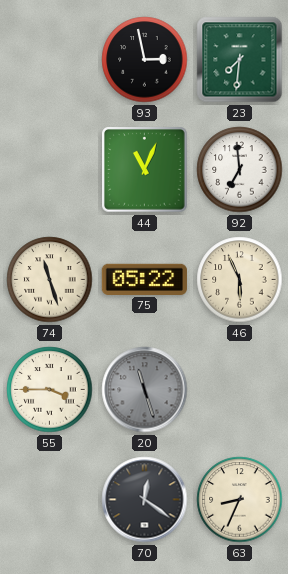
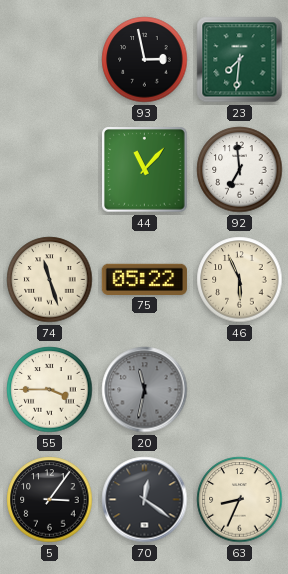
44: 11:04 -> 11:07
20: 11:27 -> 11:32
5: none -> 3:06
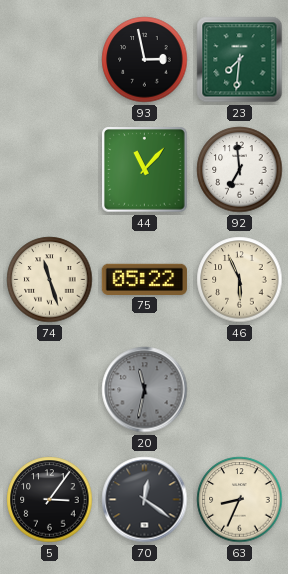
55: 3:45 -> none
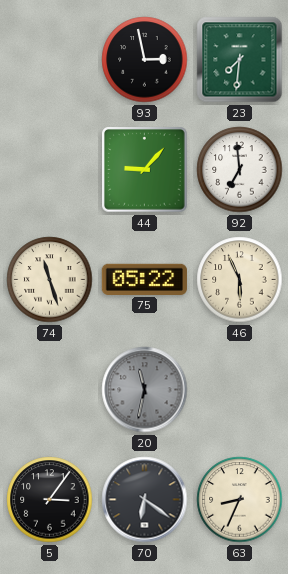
44: 11:07 -> 9:07
70: 12:21 -> 6:21
